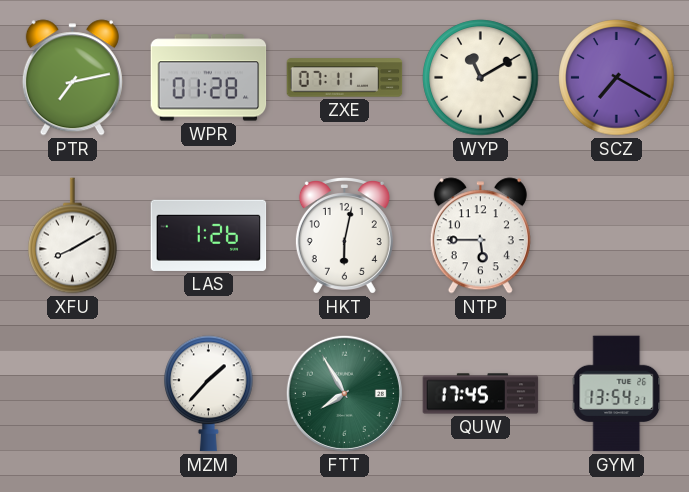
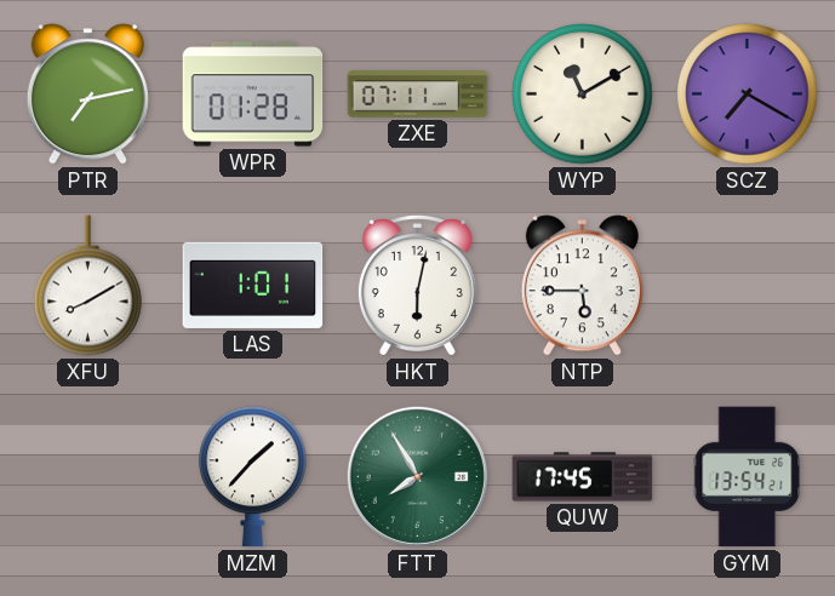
LAS: 1:26 -> 1:01
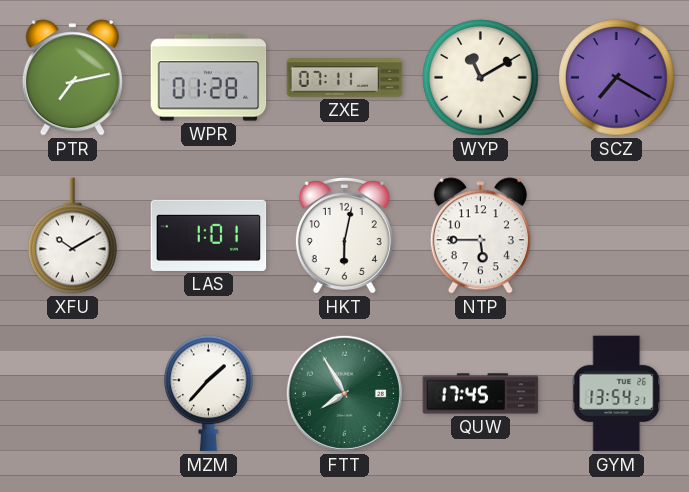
XFU: 8:10 -> 10:10
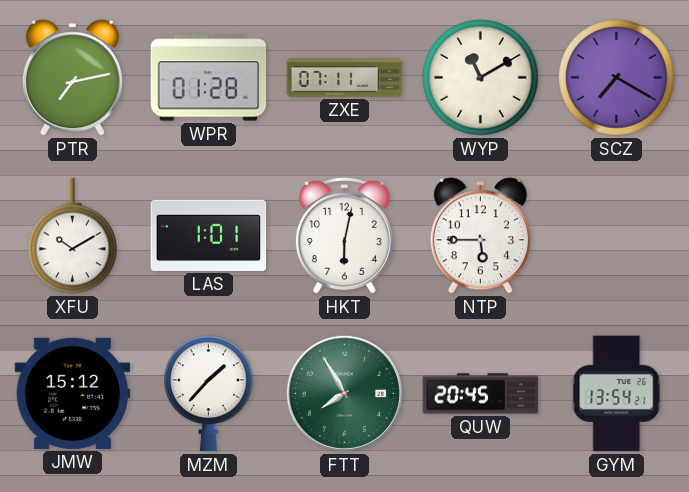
JMW: none -> 15:12
QUW: 17:45 -> 20:45
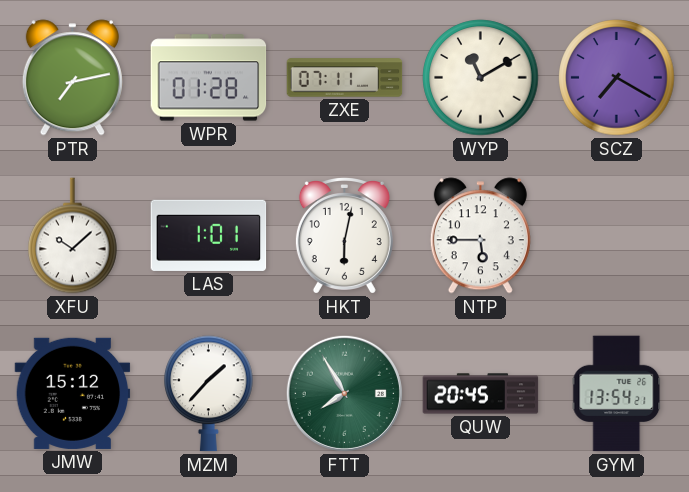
XFU: 10:10 -> 10:08
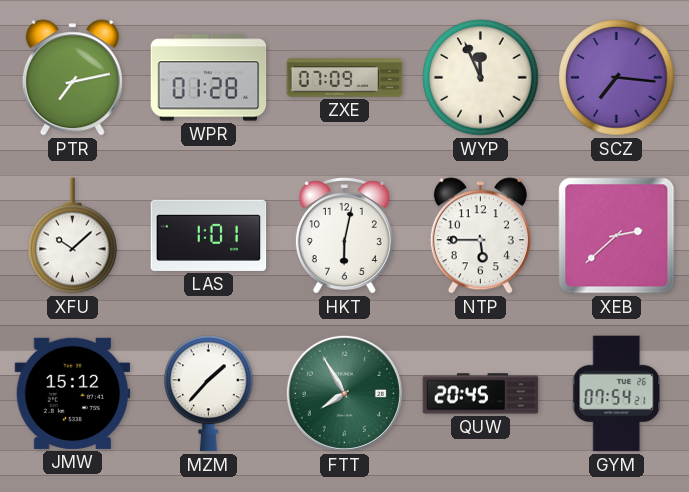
ZXE: 07:11 -> 07:09
WYP: 11:10 -> 11:56
SCZ: 7:20 -> 7:16
XEB: none -> 2:38
GYM: 13:54 -> 07:54
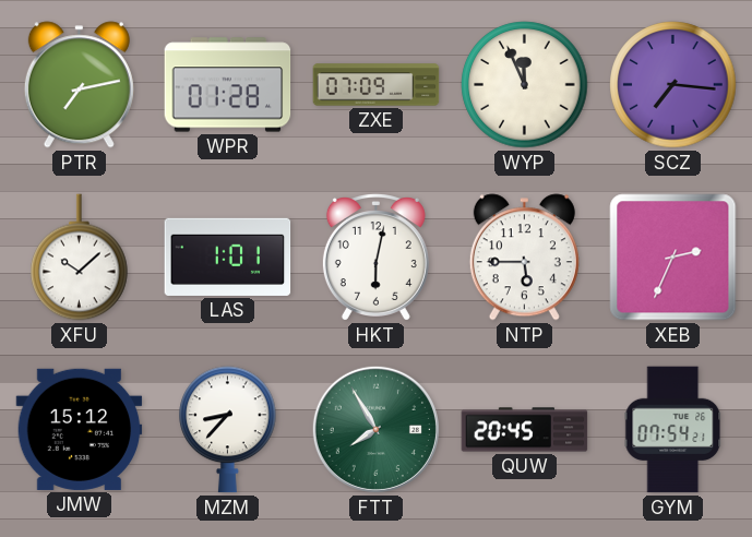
XEB: 2:38 -> 2:34
MZM: 1:37 -> 8:37
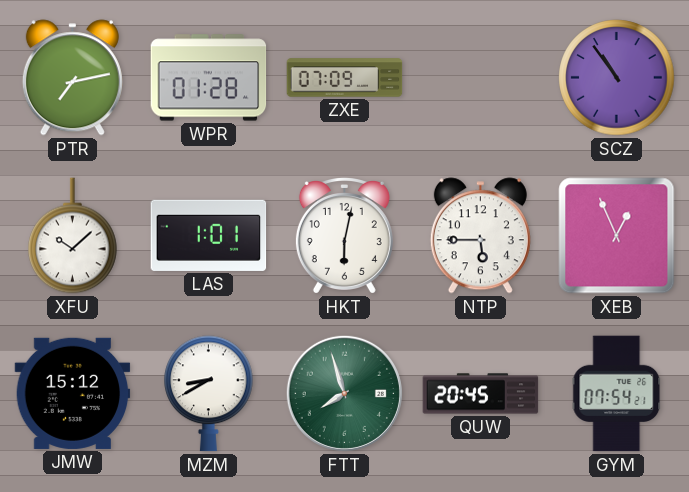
WYP: 11:56 -> none
SCZ: 7:16 -> 10:54
XEB: 2:34 -> 12:56
MZM: 8:37 -> 8:40
FTT: 7:55 -> 7:57
